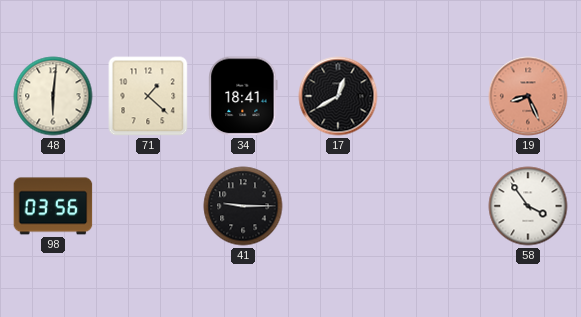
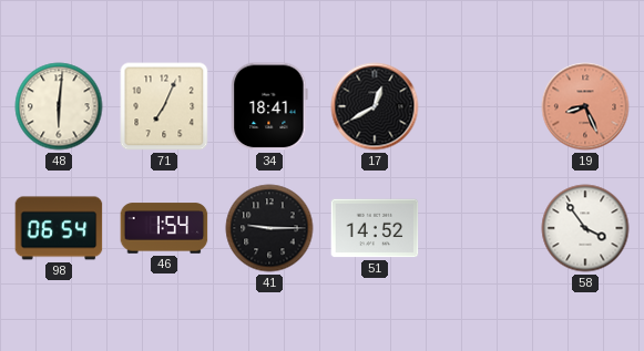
71: 1:22 -> 7:04
98: 03:56 -> 06:54
46: none -> 1:54
51: none -> 14:52
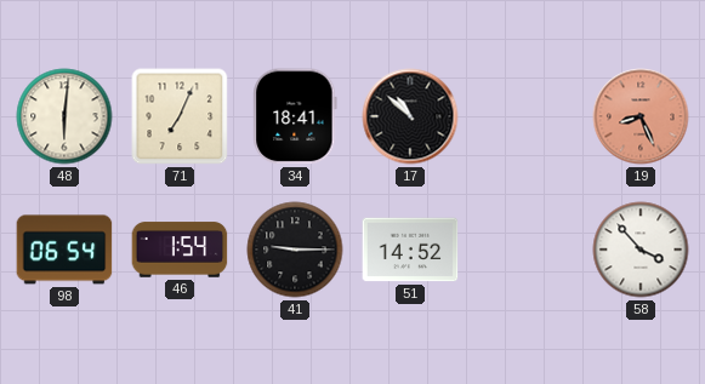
17: 12:40 -> 10:52
58: 3:54 -> 3:53
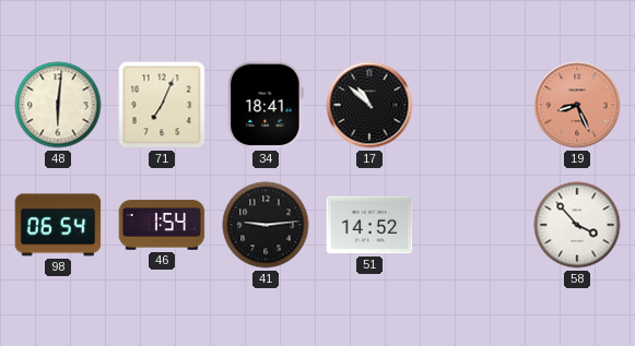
41: 9:15 -> 9:14
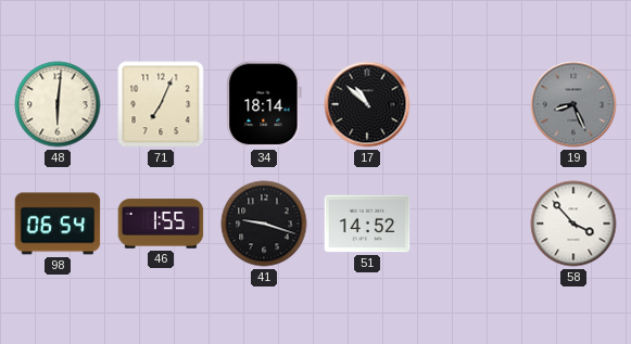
34: 18:41 -> 18:14
19 dial: salmon -> grey
46: 1:54 -> 1:55
41: 9:14 -> 9:18
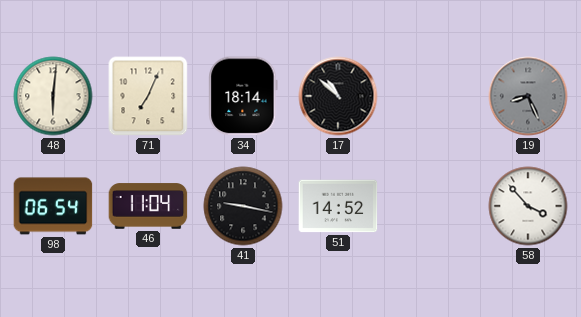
46: 1:55 -> 11:04
41: 9:18 -> 9:17
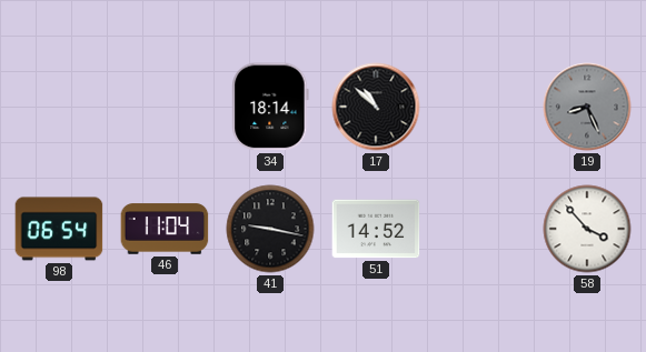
48: 6:01 -> none
71: 7:04 -> none
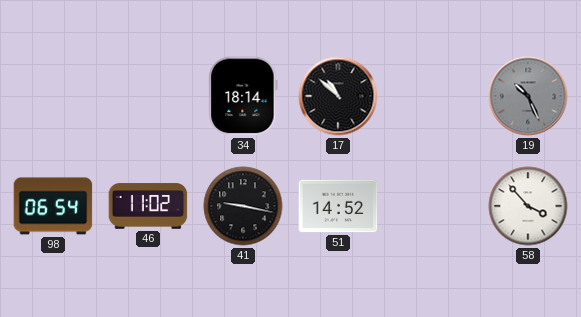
19: 8:26 -> 10:26
46: 11:04 -> 11:02
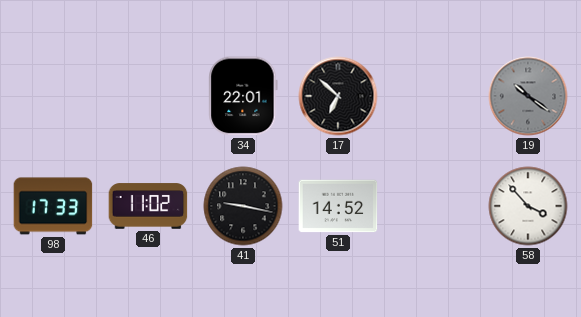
34: 18:14 -> 22:01
17: 10:52 -> 6:52
19: 10:26 -> 10:21
98: 06:54 -> 17:33
